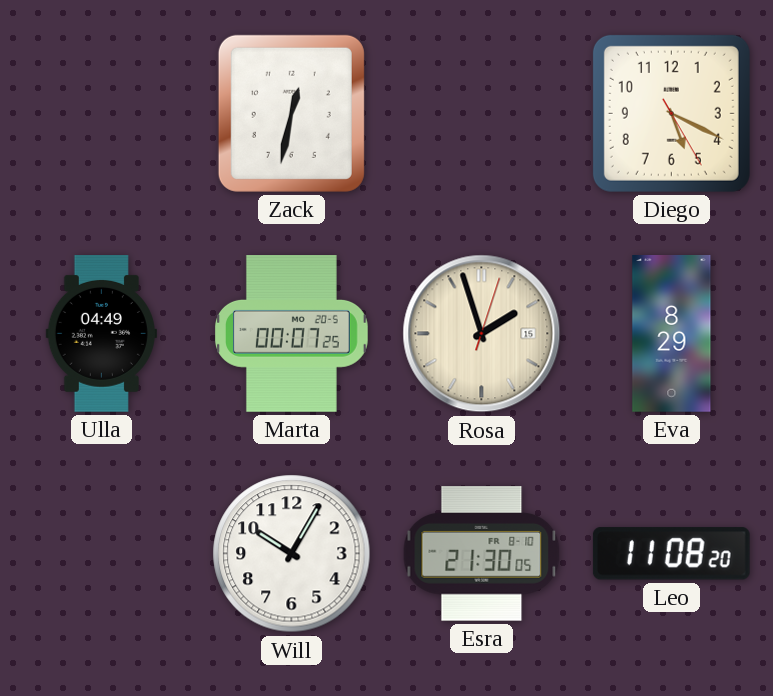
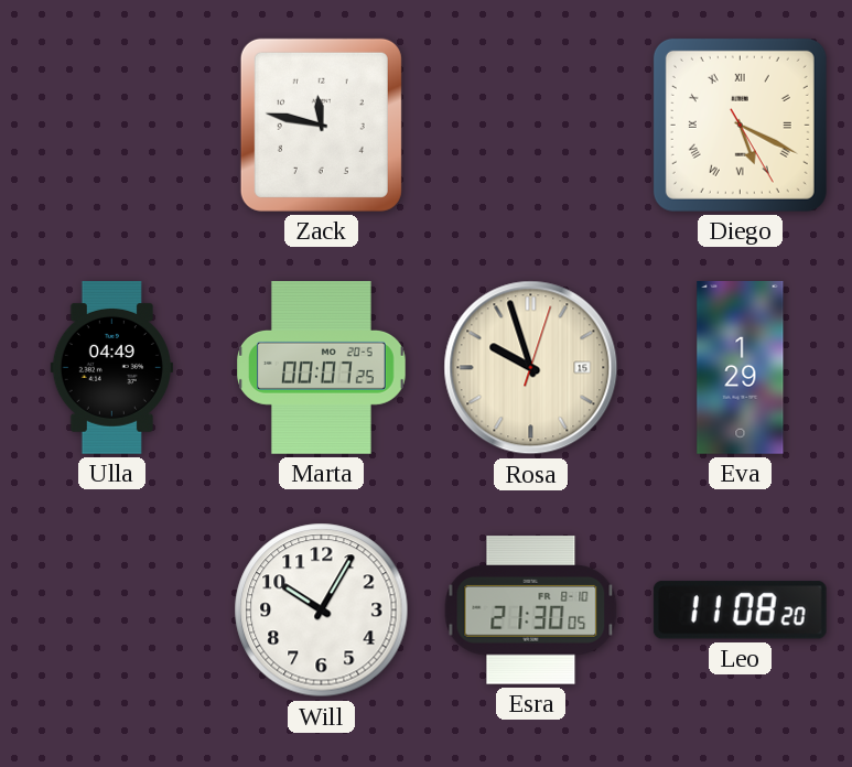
Zack: 12:32 -> 11:47
Diego numerals: Arabic -> Roman
Rosa: 1:57 -> 9:57
Eva: 8:29 -> 1:29
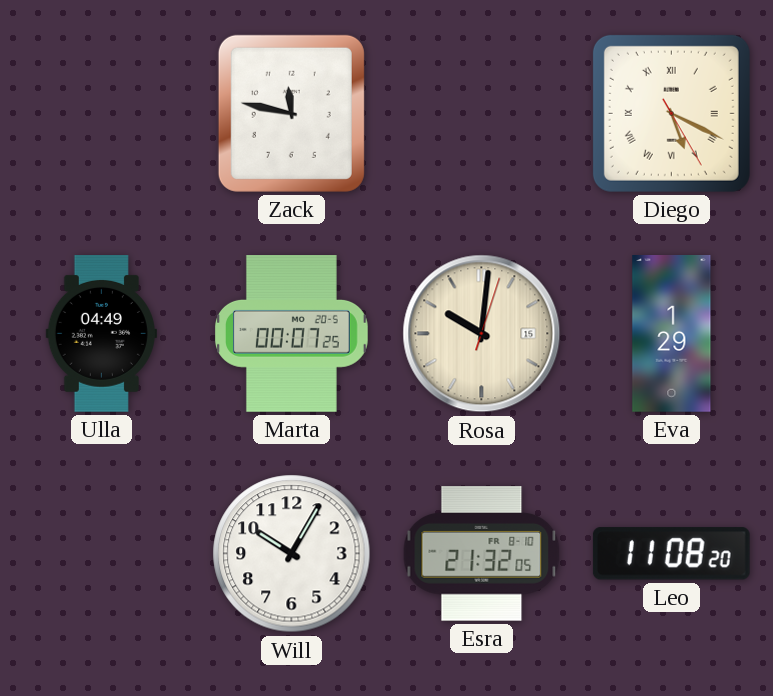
Rosa: 9:57 -> 10:01
Esra: 21:30 -> 21:32
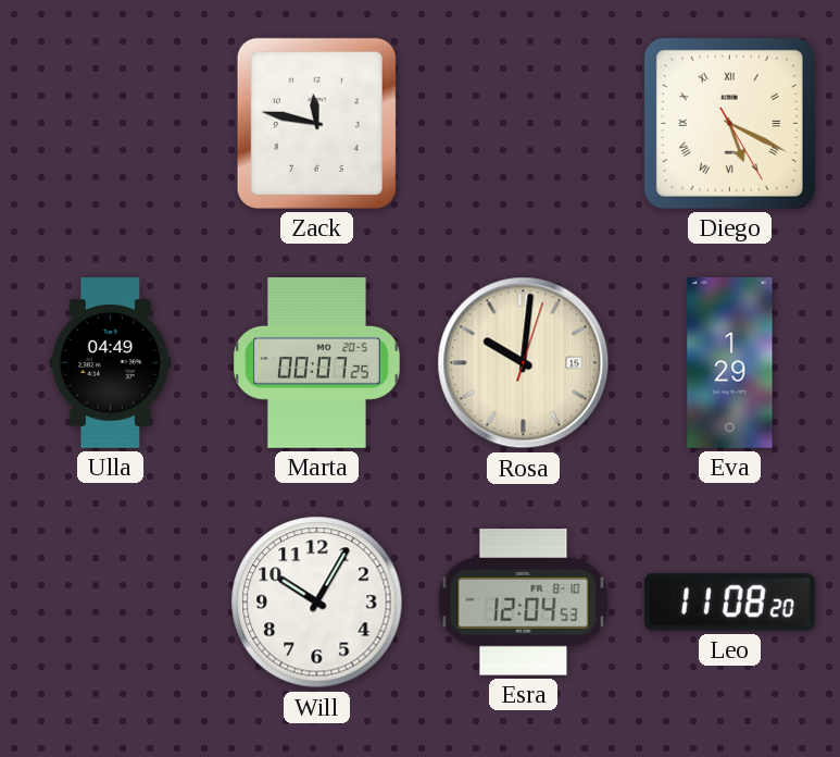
Esra: 21:32 -> 12:04
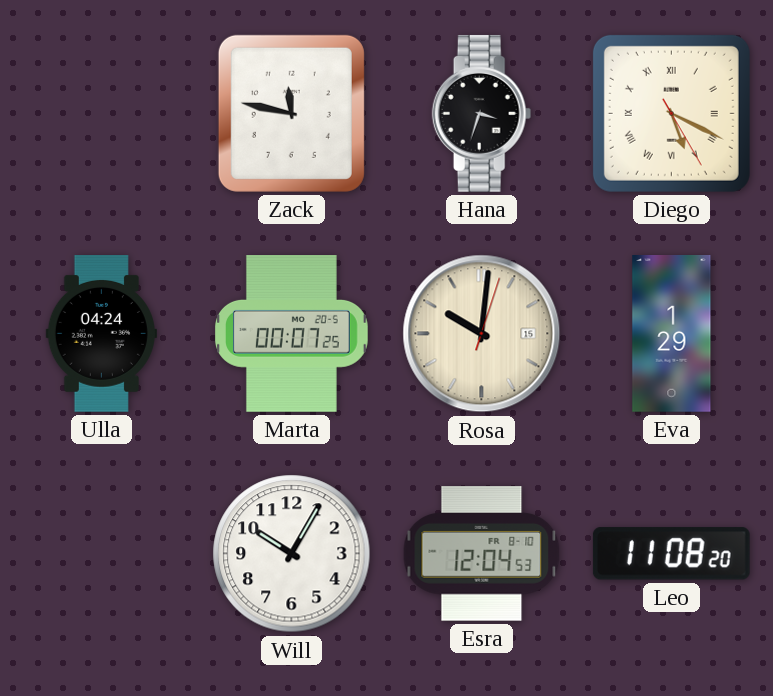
Hana: none -> 3:33
Ulla: 04:49 -> 04:24
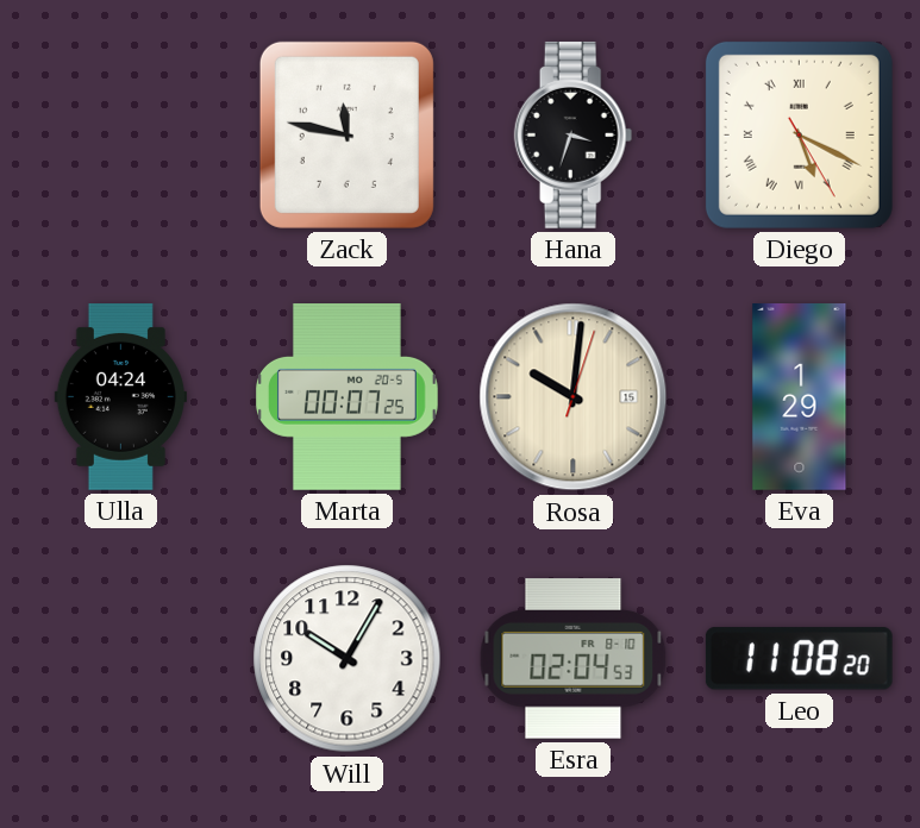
Esra: 12:04 -> 02:04
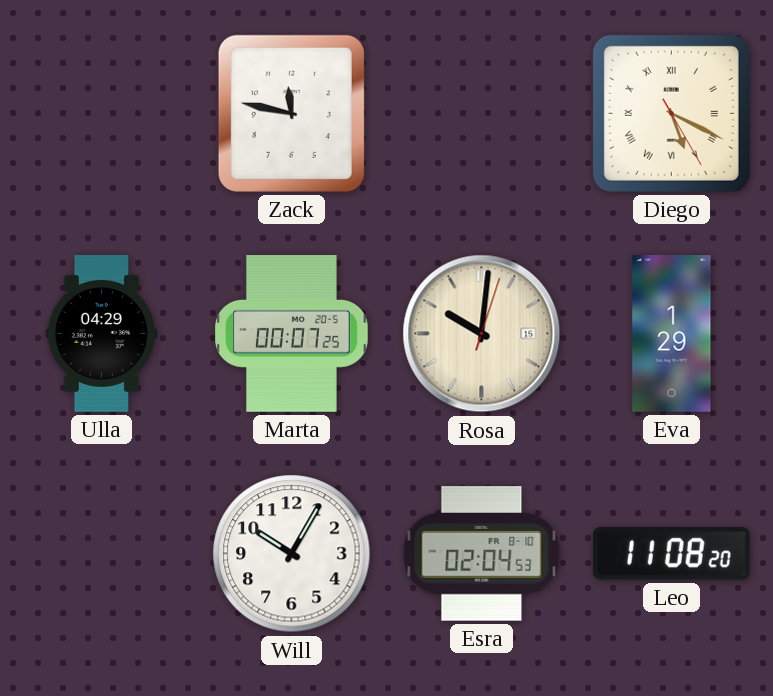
Hana: 3:33 -> none
Ulla: 04:24 -> 04:29
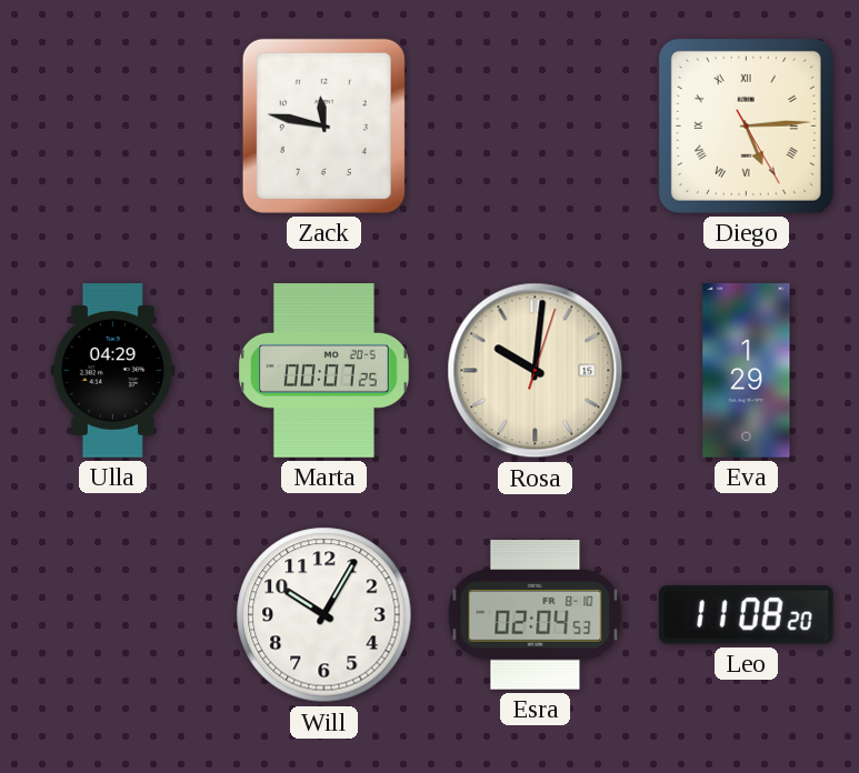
Diego: 5:19 -> 5:14
